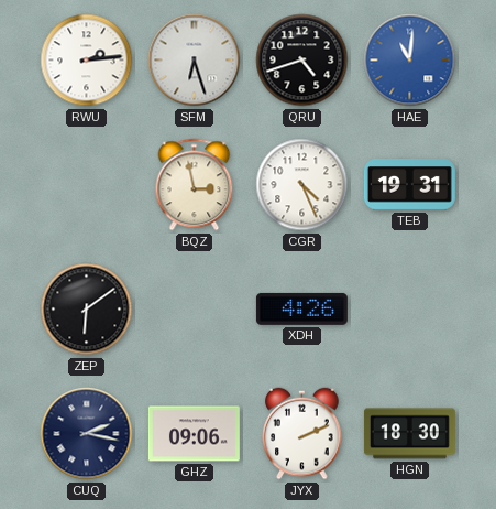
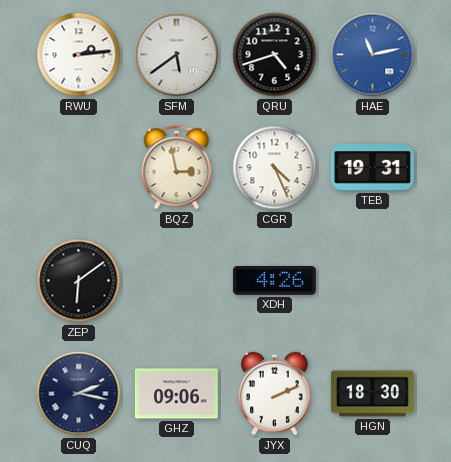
SFM: 6:27 -> 5:39
HAE: 11:01 -> 11:13
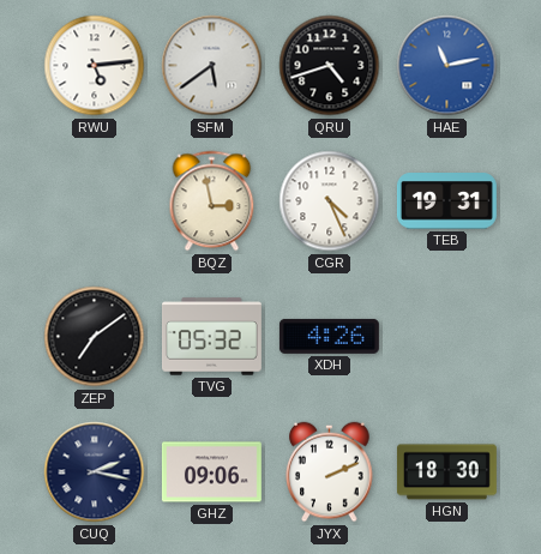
RWU: 2:14 -> 5:14
ZEP: 6:09 -> 7:09
TVG: none -> 05:32
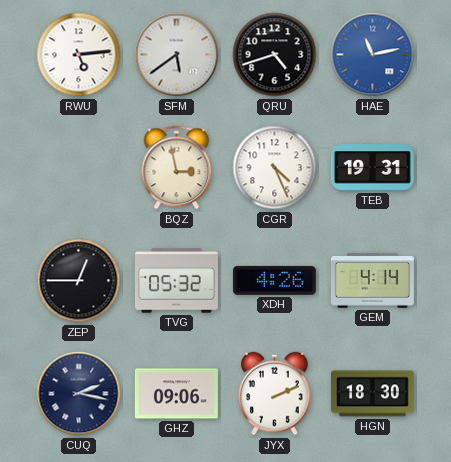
ZEP: 7:09 -> 12:45
GEM: none -> 4:14
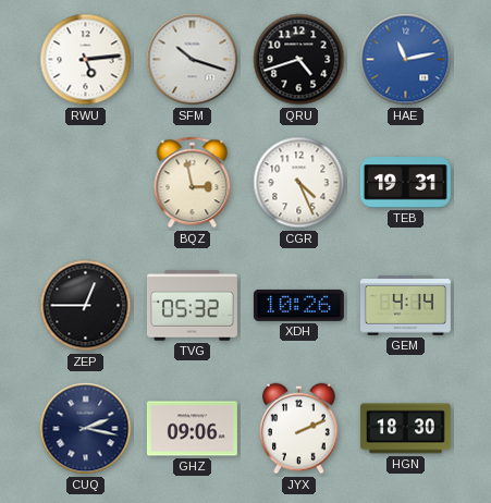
SFM: 5:39 -> 10:18
XDH: 4:26 -> 10:26
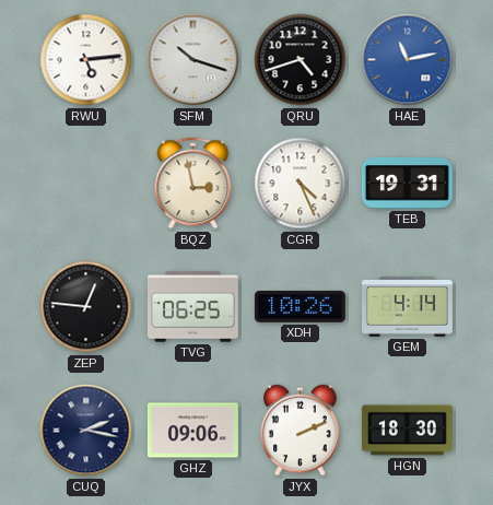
ZEP: 12:45 -> 12:46
TVG: 05:32 -> 06:25
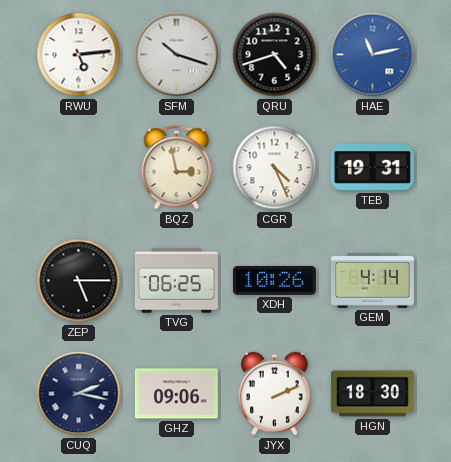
ZEP: 12:46 -> 5:15
